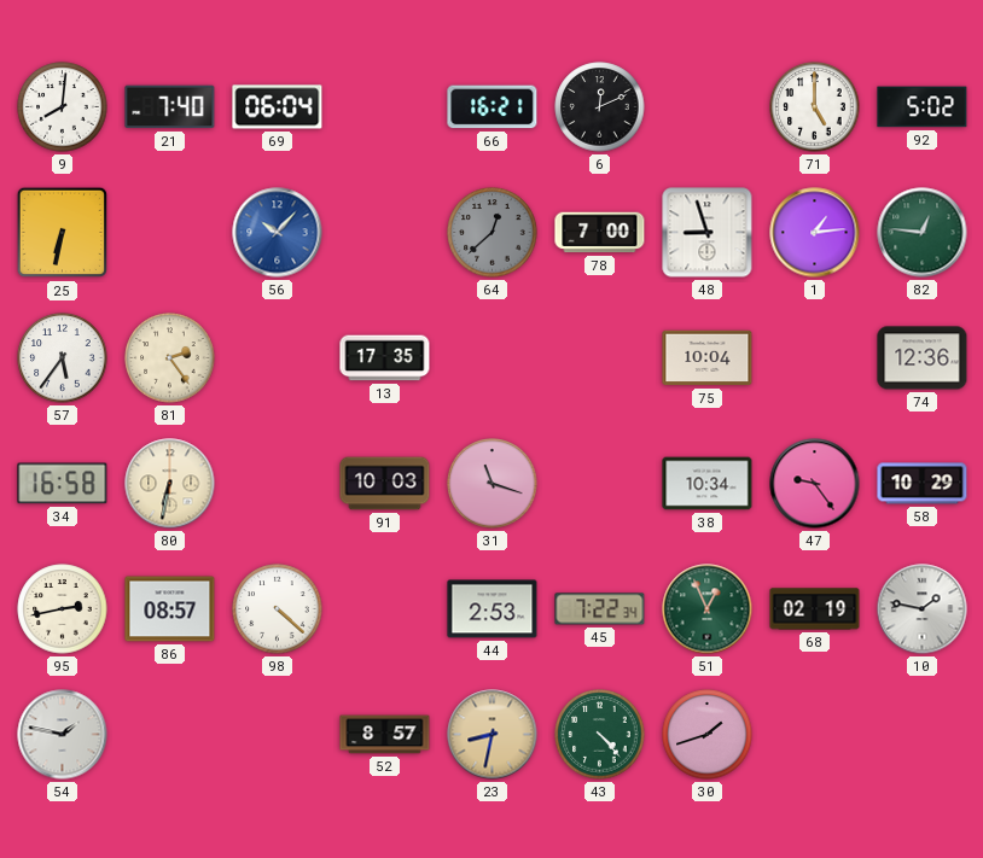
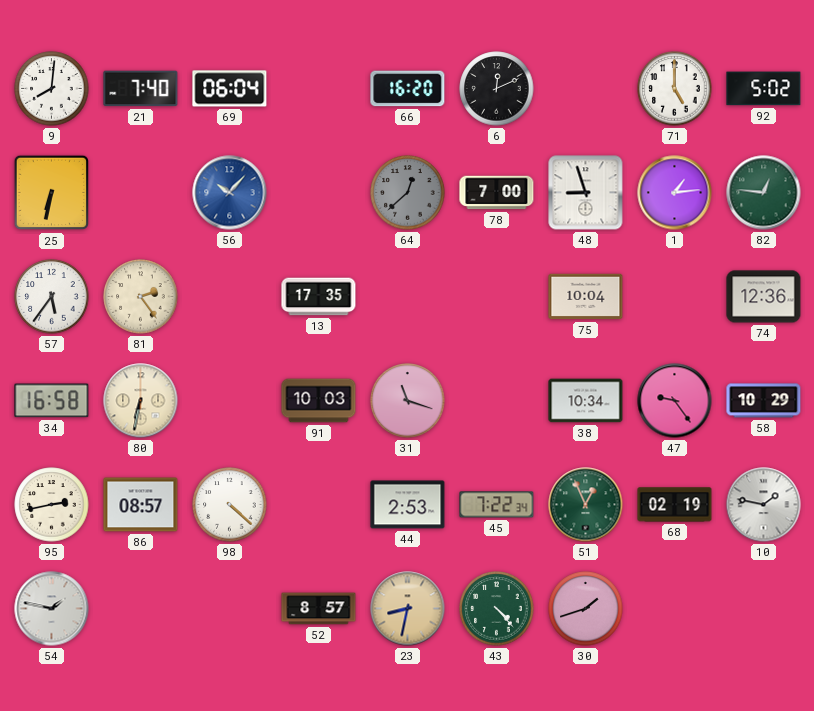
66: 16:21 -> 16:20
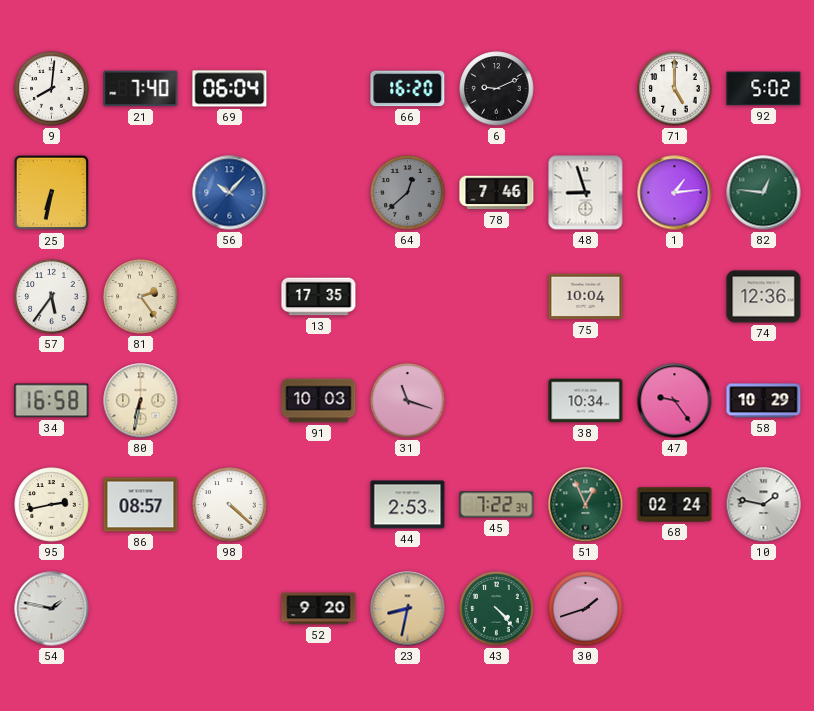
6: 12:11 -> 9:11
78: 7:00 -> 7:46
68: 02:19 -> 02:24
52: 8:57 -> 9:20
